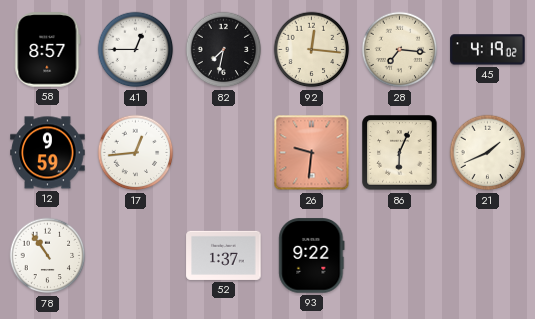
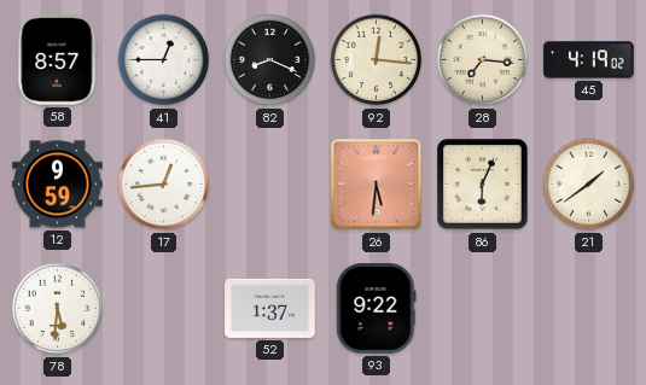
82: 7:32 -> 8:19
26: 9:31 -> 5:31
21: 1:41 -> 1:39
78: 10:54 -> 5:31
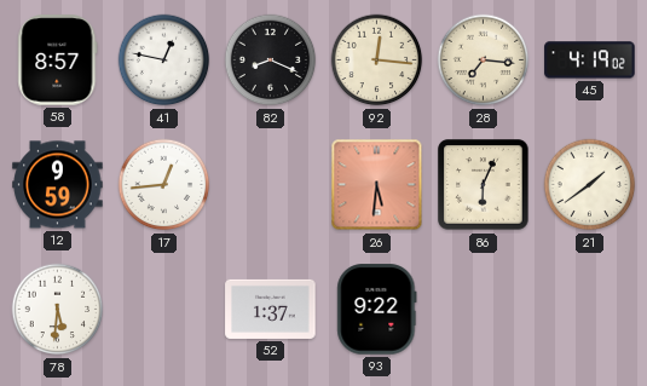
41: 12:45 -> 12:47
